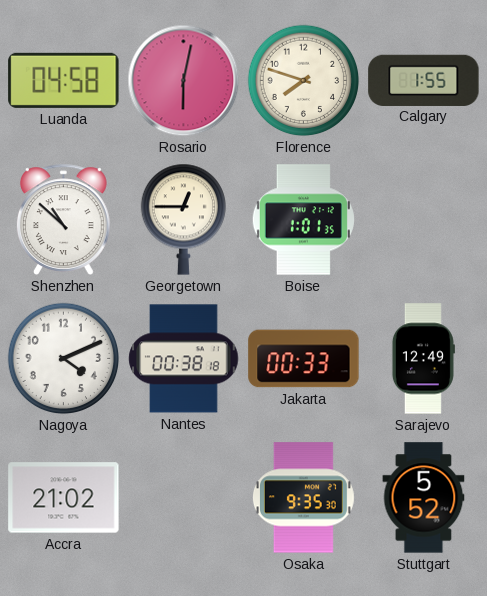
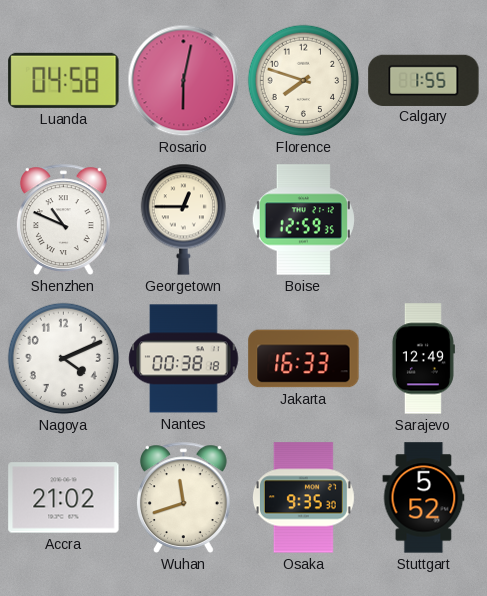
Shenzhen: 10:52 -> 10:49
Boise: 1:01 -> 12:59
Jakarta: 00:33 -> 16:33
Wuhan: none -> 11:42
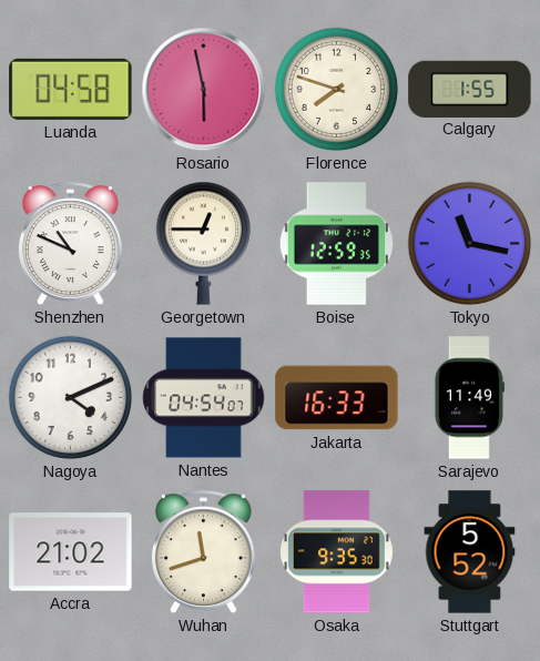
Rosario: 6:02 -> 5:58
Tokyo: none -> 11:17
Nantes: 00:38 -> 04:54
Sarajevo: 12:49 -> 11:49
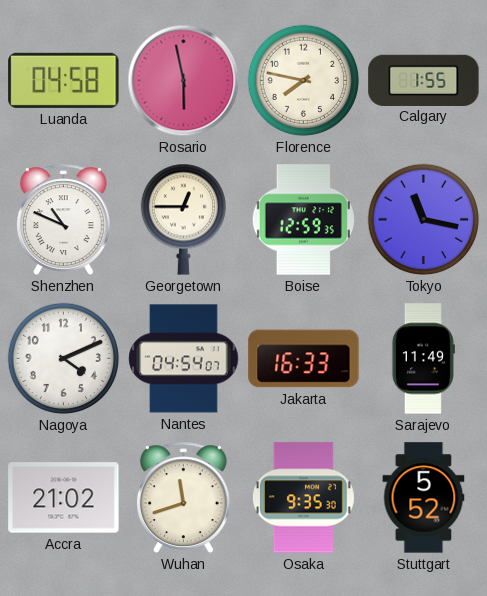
Florence: 7:48 -> 7:47
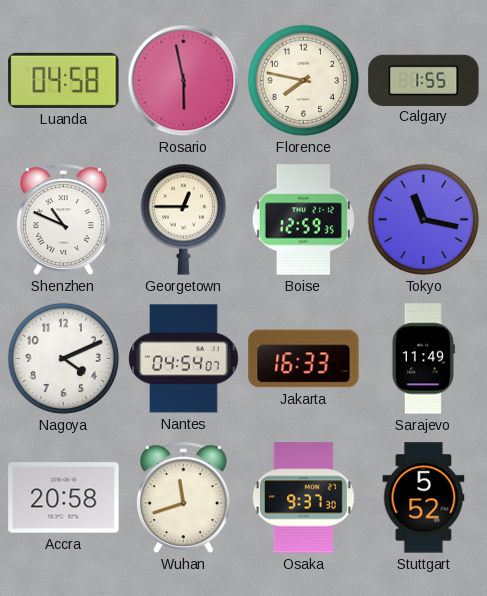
Accra: 21:02 -> 20:58
Osaka: 9:35 -> 9:37
